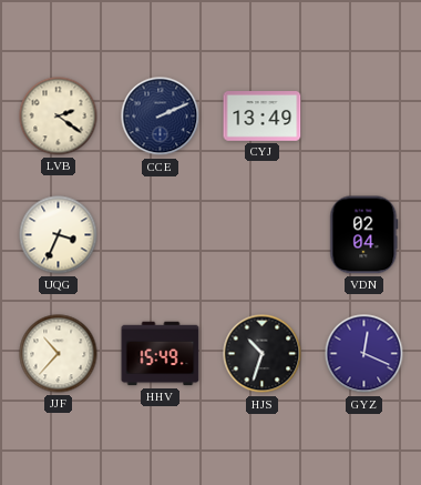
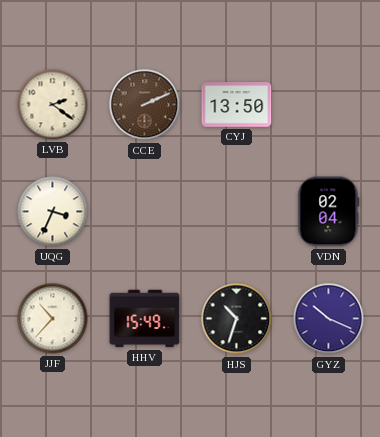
CCE dial: navy -> brown
CYJ: 13:49 -> 13:50
GYZ: 12:19 -> 10:19
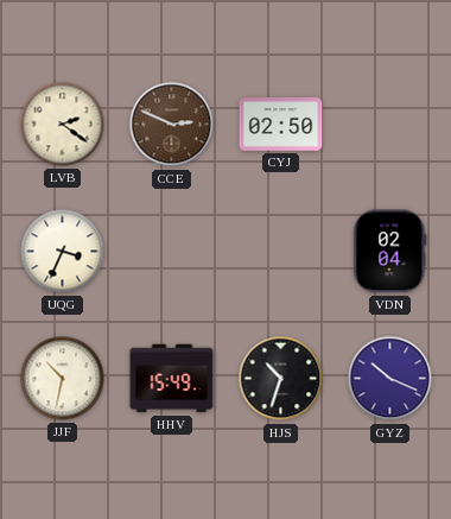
CCE: 2:11 -> 2:49
CYJ: 13:50 -> 02:50
JJF: 10:37 -> 10:32
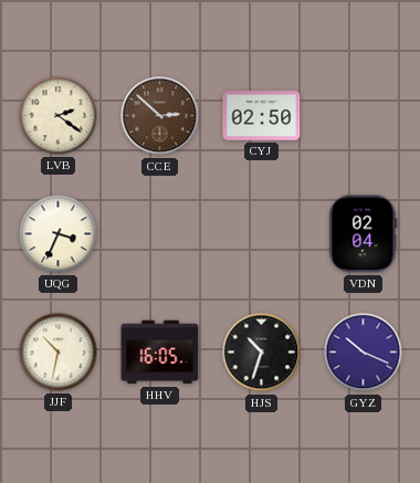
CCE: 2:49 -> 2:52
HHV: 15:49 -> 16:05
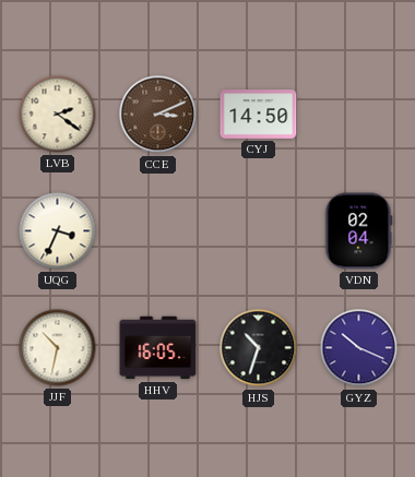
CCE: 2:52 -> 3:11
CYJ: 02:50 -> 14:50
